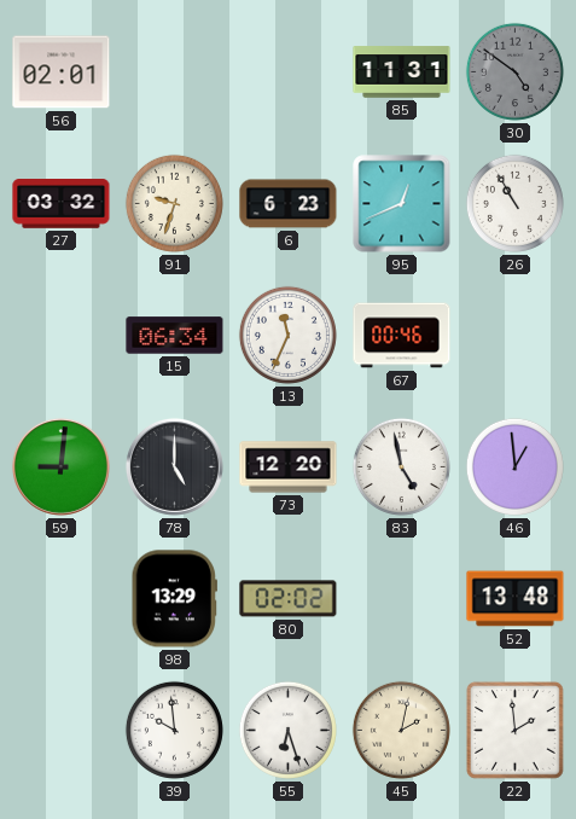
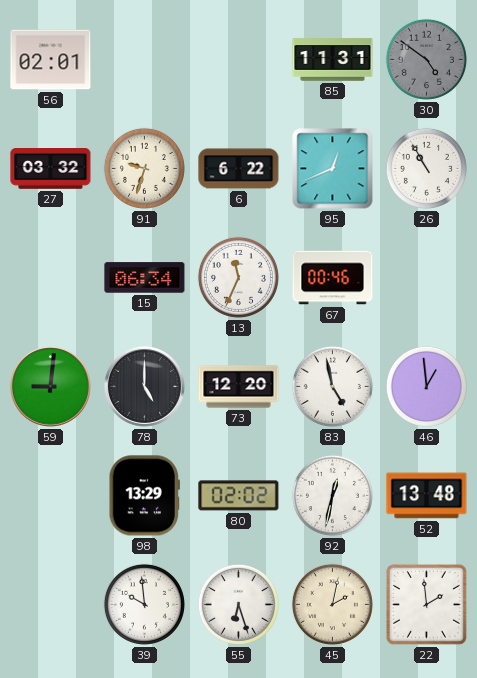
6: 6:23 -> 6:22
92: none -> 12:32
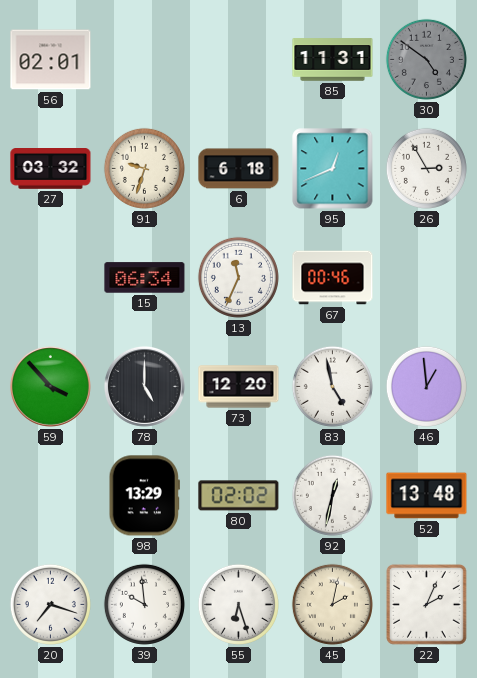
6: 6:22 -> 6:18
26: 10:55 -> 2:55
59: 9:01 -> 3:53
20: none -> 7:18
22: 1:59 -> 2:04
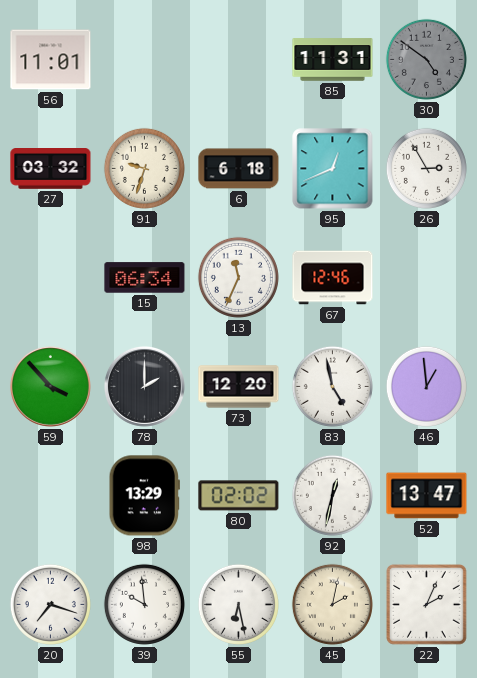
56: 02:01 -> 11:01
67: 00:46 -> 12:46
78: 5:00 -> 2:00
52: 13:48 -> 13:47
55: 6:27 -> 6:28
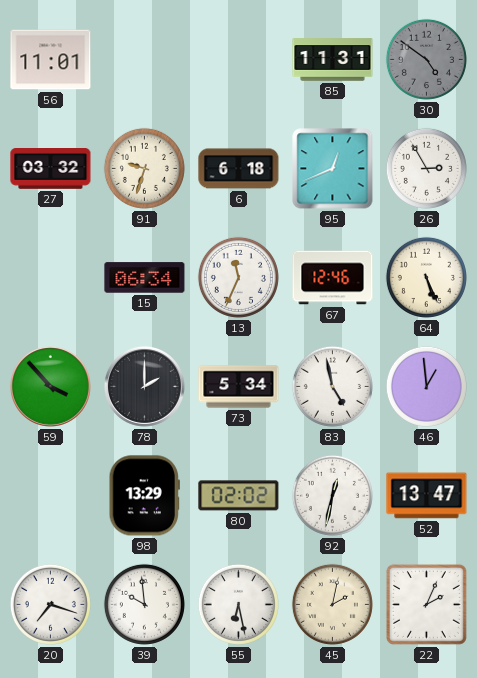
64: none -> 5:26
73: 12:20 -> 5:34
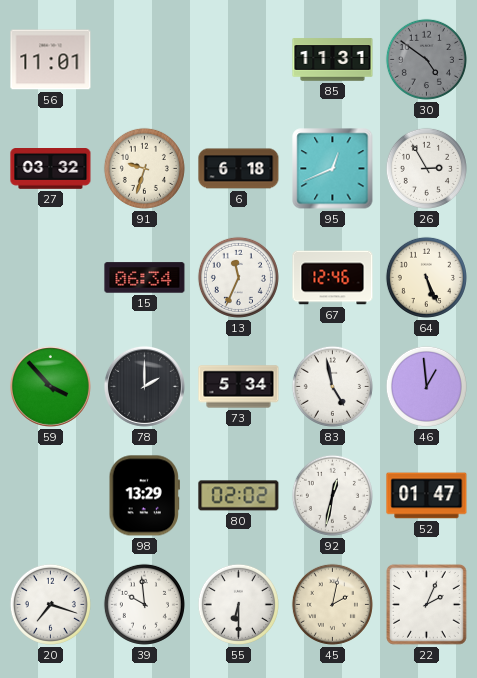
52: 13:47 -> 01:47
55: 6:28 -> 6:30
